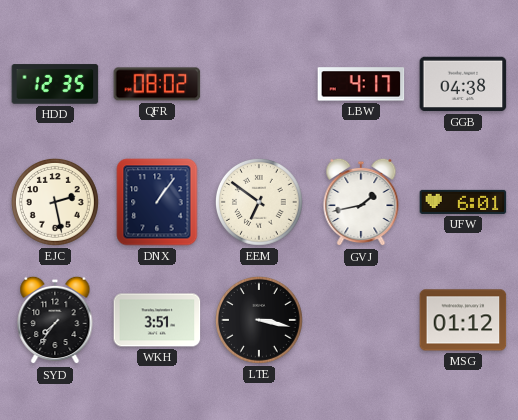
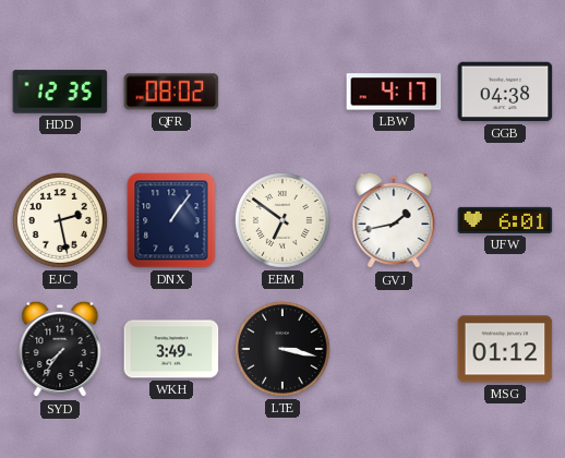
WKH: 3:51 -> 3:49
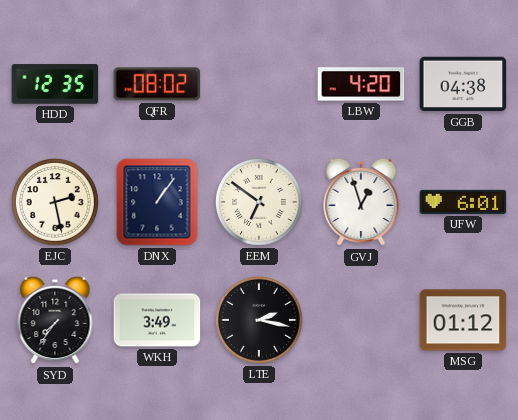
LBW: 4:17 -> 4:20
GVJ: 1:43 -> 12:57
LTE: 3:17 -> 2:17
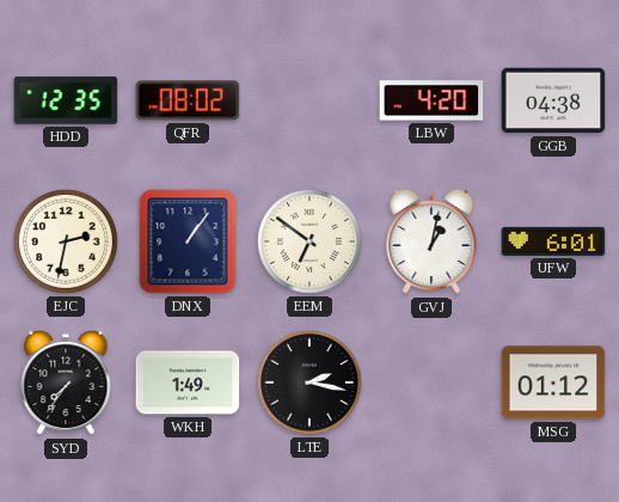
EJC: 2:28 -> 2:32
GVJ: 12:57 -> 1:02
WKH: 3:49 -> 1:49
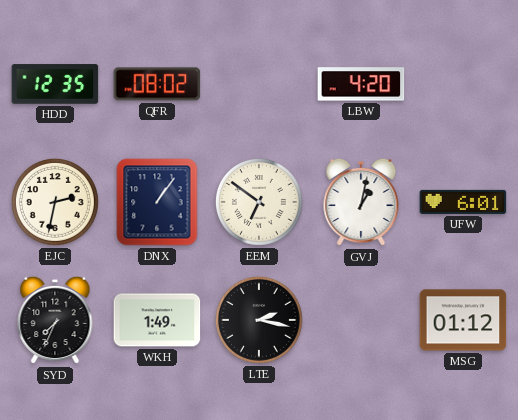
GGB: 04:38 -> none
SYD: 7:36 -> 7:34
